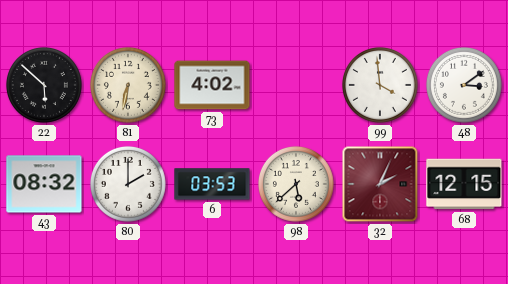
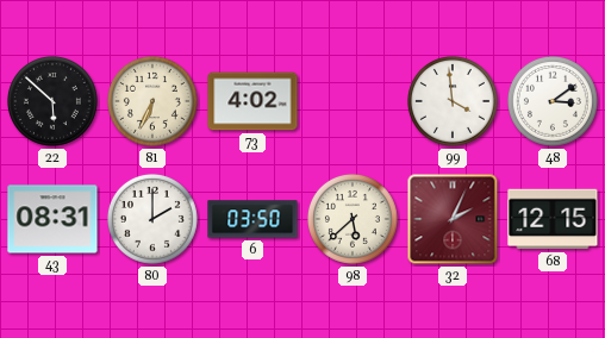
81: 6:32 -> 6:34
43: 08:32 -> 08:31
6: 03:53 -> 03:50
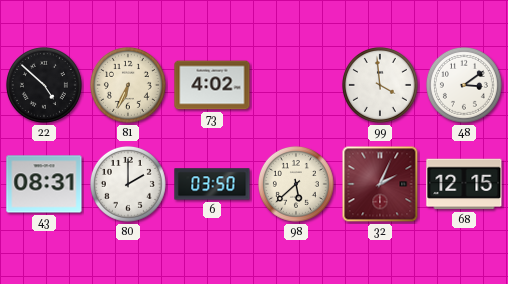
22: 5:52 -> 4:52
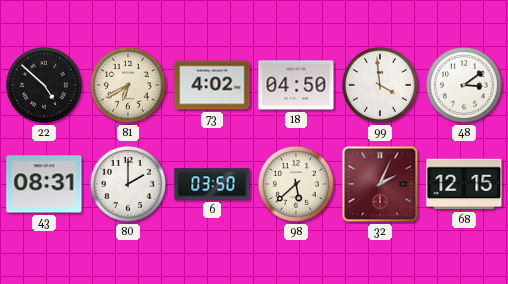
81: 6:34 -> 6:40
18: none -> 04:50
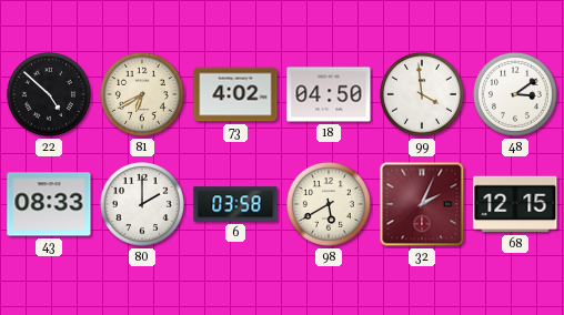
43: 08:31 -> 08:33
6: 03:50 -> 03:58
98: 5:38 -> 5:40
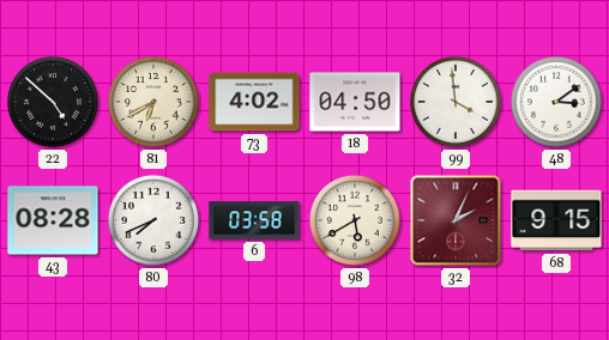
43: 08:33 -> 08:28
80: 2:00 -> 7:41
68: 12:15 -> 9:15
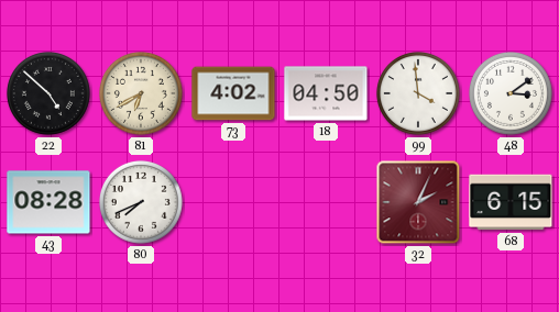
6: 03:58 -> none
98: 5:40 -> none
68: 9:15 -> 6:15
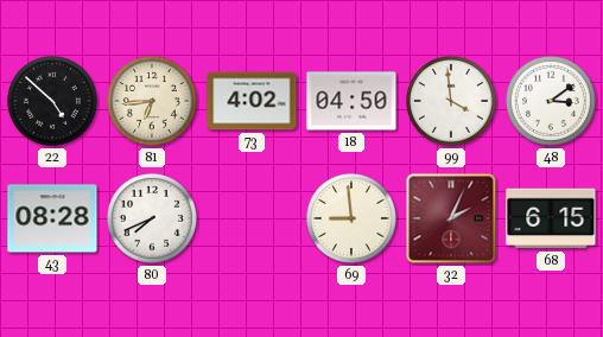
81: 6:40 -> 6:44
69: none -> 8:59
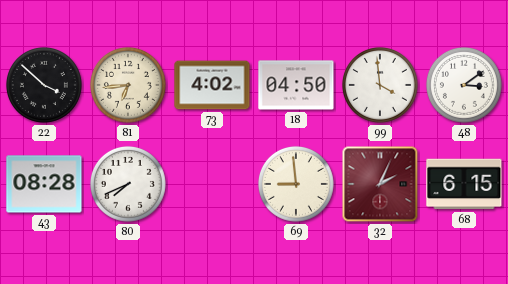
22: 4:52 -> 3:52
